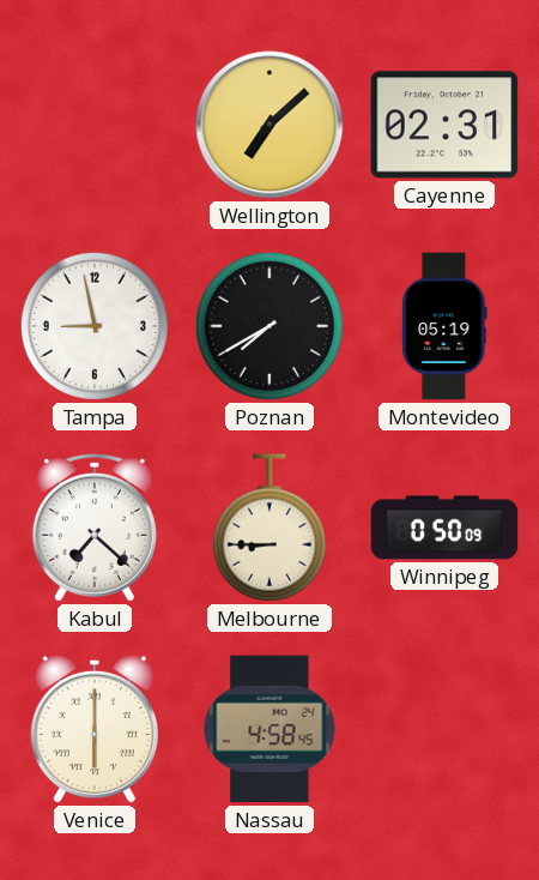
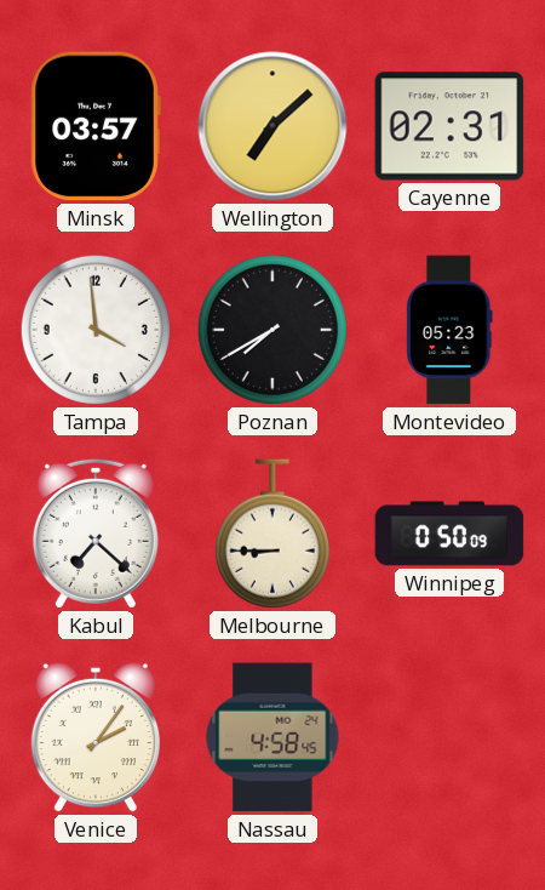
Minsk: none -> 03:57
Tampa: 8:58 -> 3:59
Montevideo: 05:19 -> 05:23
Venice: 6:00 -> 2:06
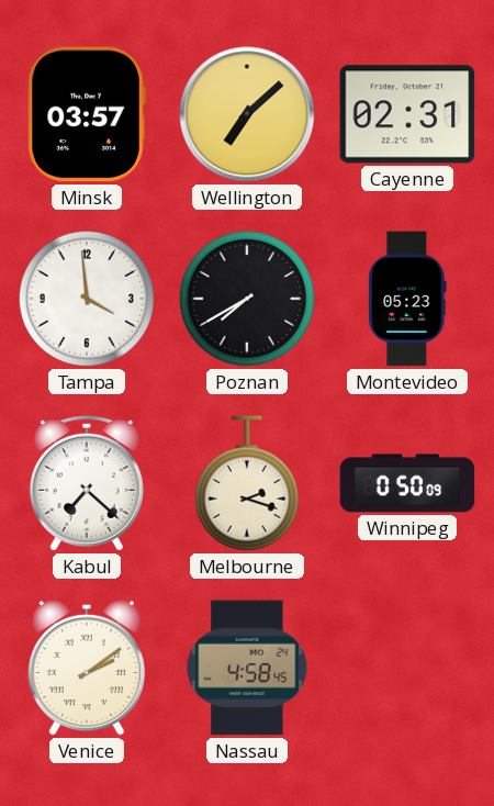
Melbourne: 8:45 -> 2:18
Venice: 2:06 -> 2:09
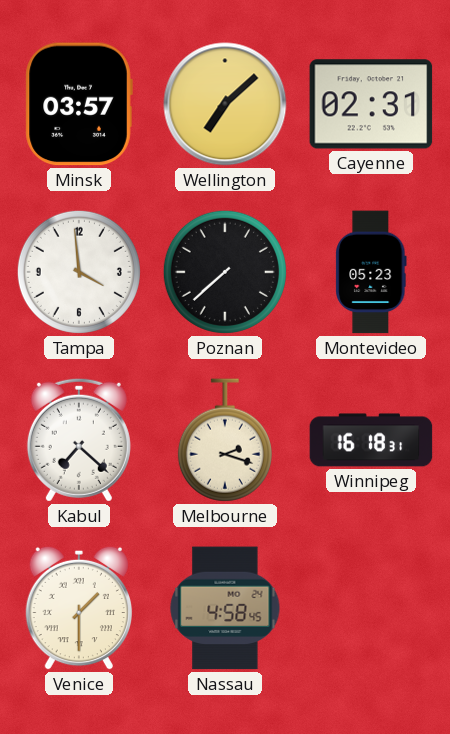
Poznan: 7:40 -> 7:38
Winnipeg: 0:50 -> 16:18
Venice: 2:09 -> 1:30
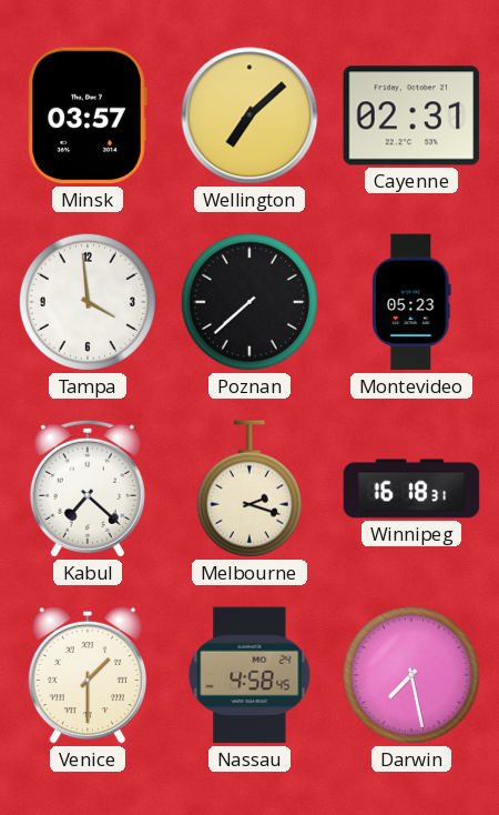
Darwin: none -> 7:28
